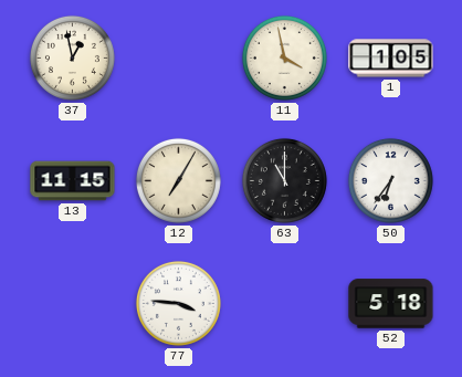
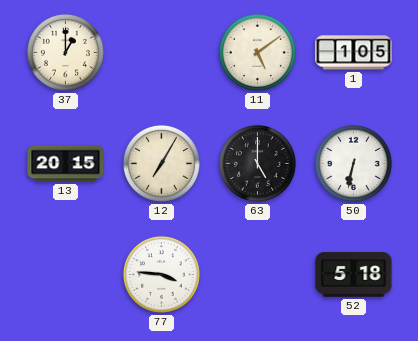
37: 12:58 -> 1:00
11: 3:58 -> 5:09
13: 11:15 -> 20:15
63: 11:00 -> 5:00
50: 6:36 -> 6:32
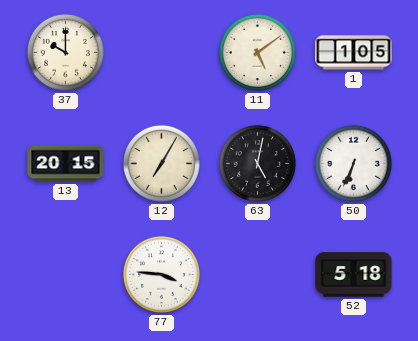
37: 1:00 -> 10:00
63: 5:00 -> 5:02
50: 6:32 -> 6:34
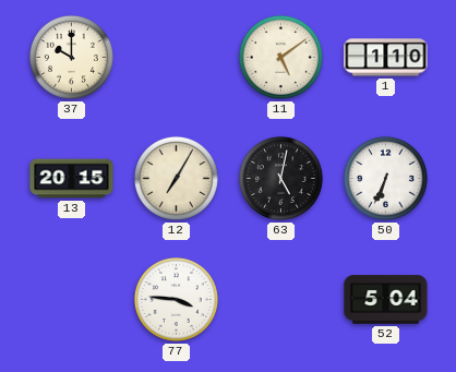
1: 1:05 -> 1:10
52: 5:18 -> 5:04
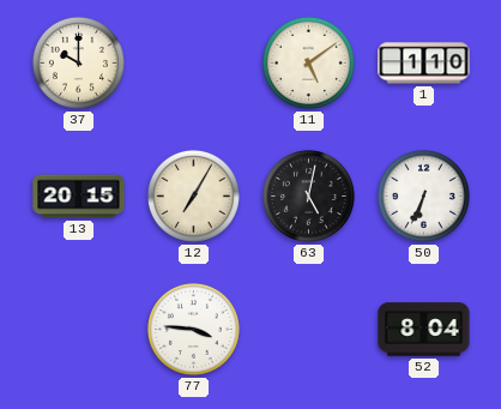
52: 5:04 -> 8:04
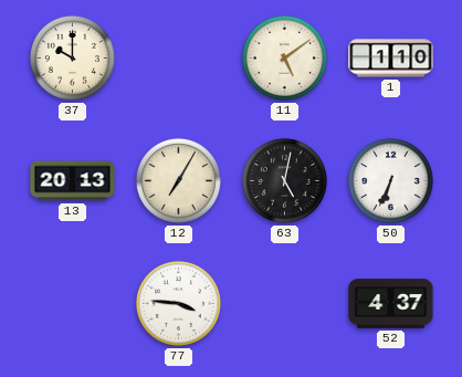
13: 20:15 -> 20:13
52: 8:04 -> 4:37
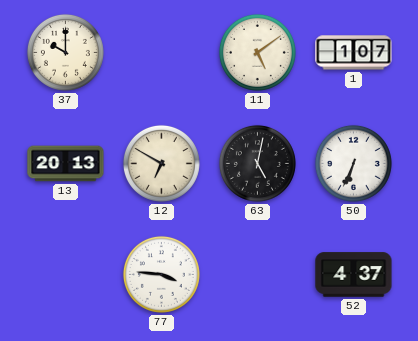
1: 1:10 -> 1:07
12: 7:05 -> 6:50
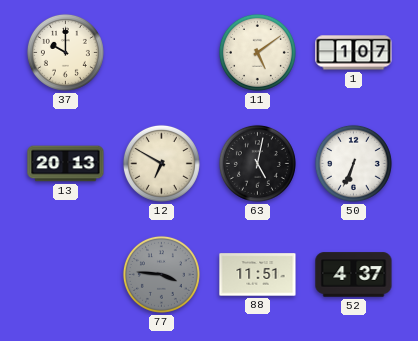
77 dial: white -> grey
88: none -> 11:51
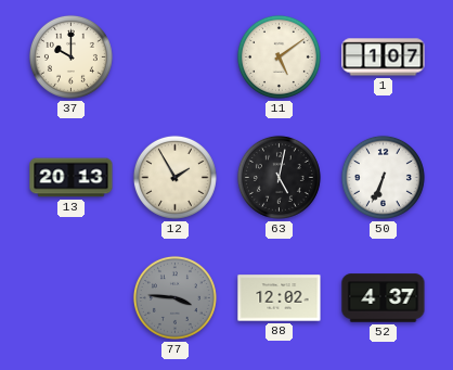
12: 6:50 -> 1:55
88: 11:51 -> 12:02
